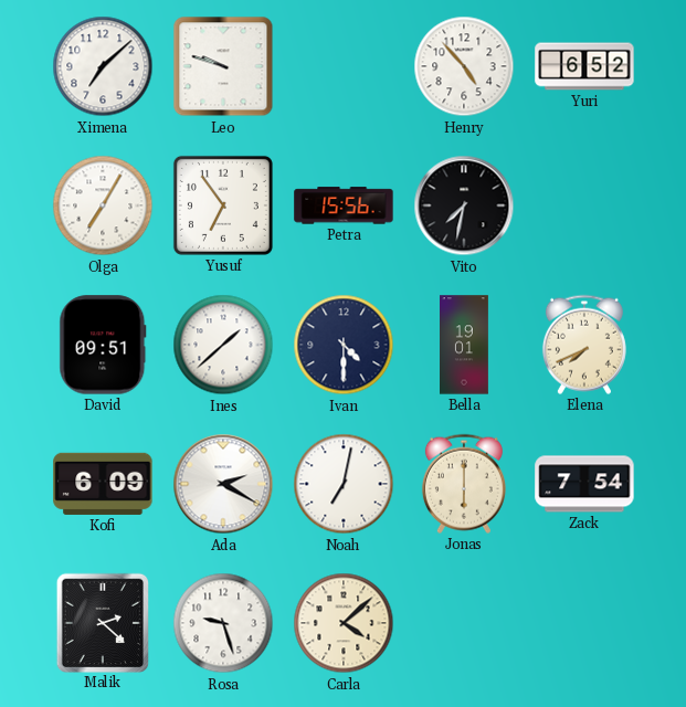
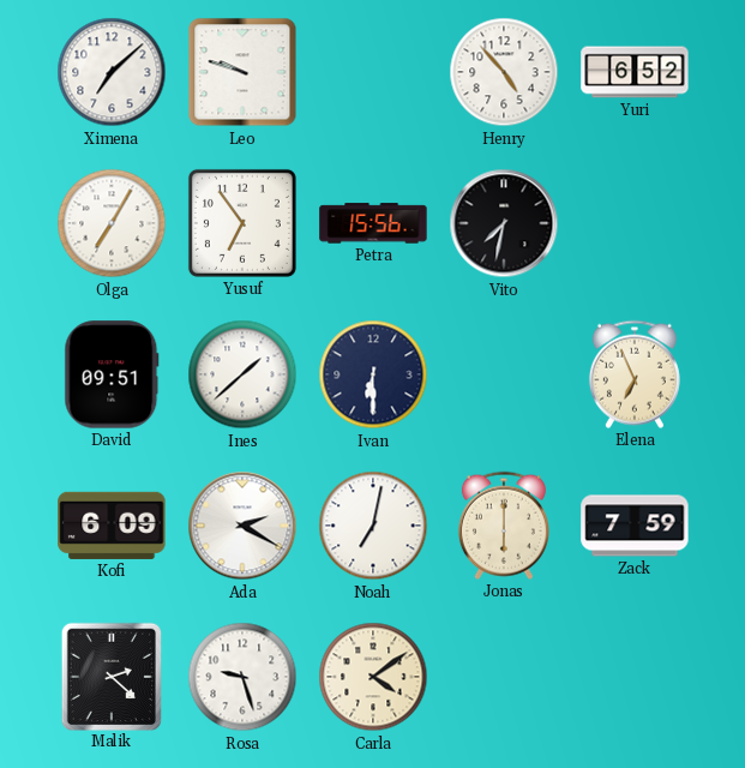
Ivan: 4:30 -> 6:30
Bella: 19:01 -> none
Elena: 7:41 -> 6:56
Zack: 7:54 -> 7:59
Carla: 4:08 -> 4:09
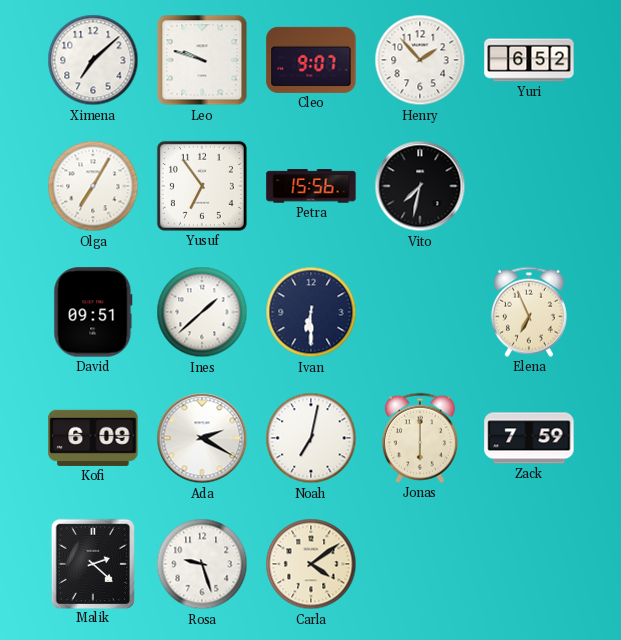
Cleo: none -> 9:07
Henry: 4:53 -> 1:53
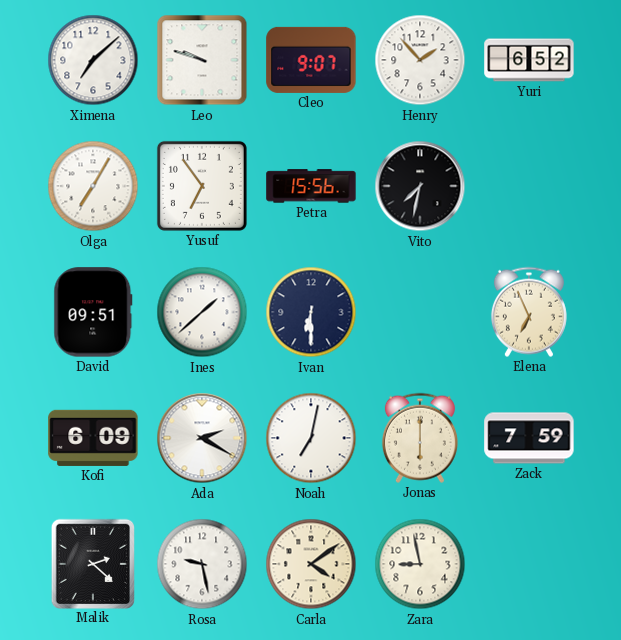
Rosa: 9:27 -> 9:28
Zara: none -> 8:58
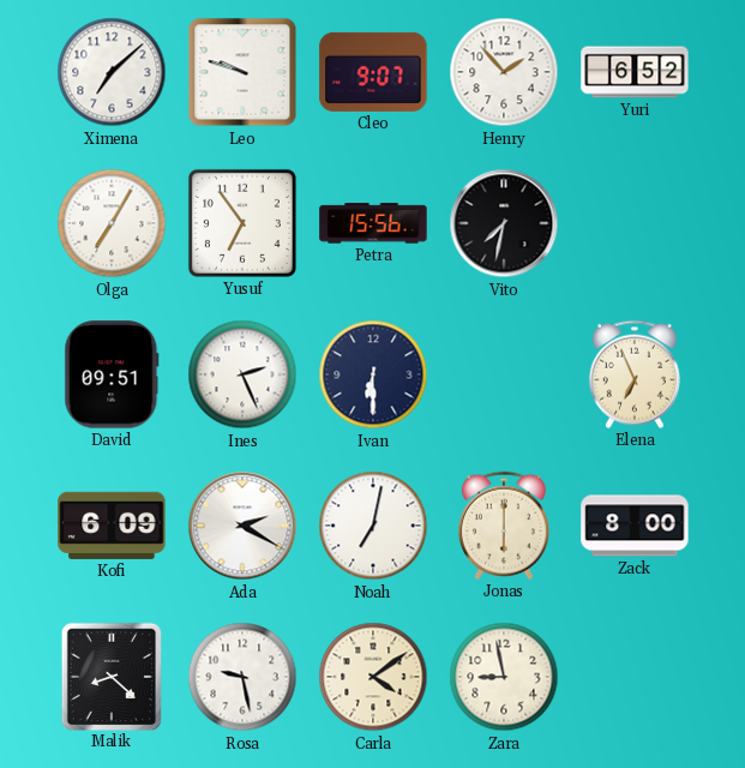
Ines: 1:38 -> 2:26
Zack: 7:59 -> 8:00
Malik: 2:22 -> 8:22
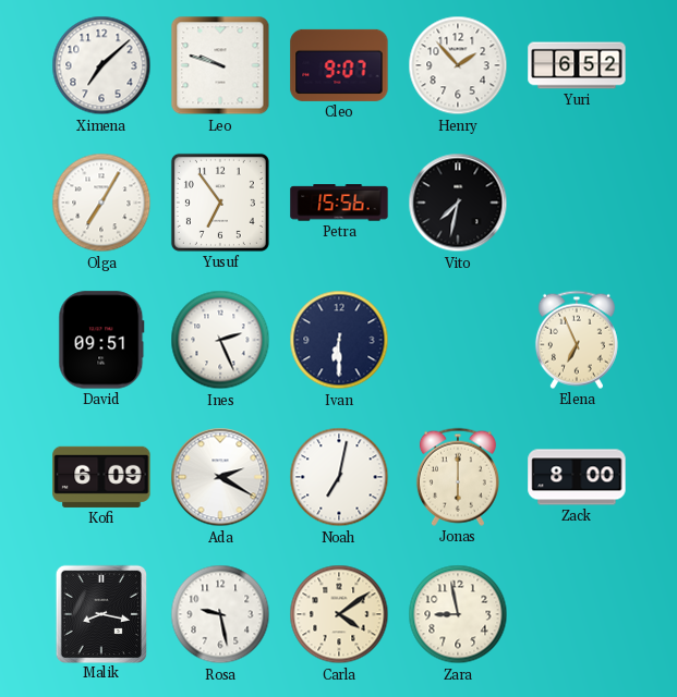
Malik: 8:22 -> 8:17
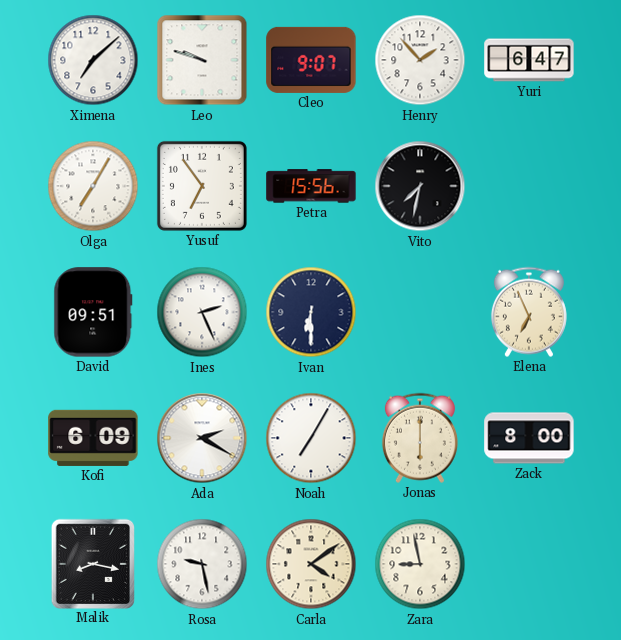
Yuri: 6:52 -> 6:47
Noah: 7:02 -> 7:05
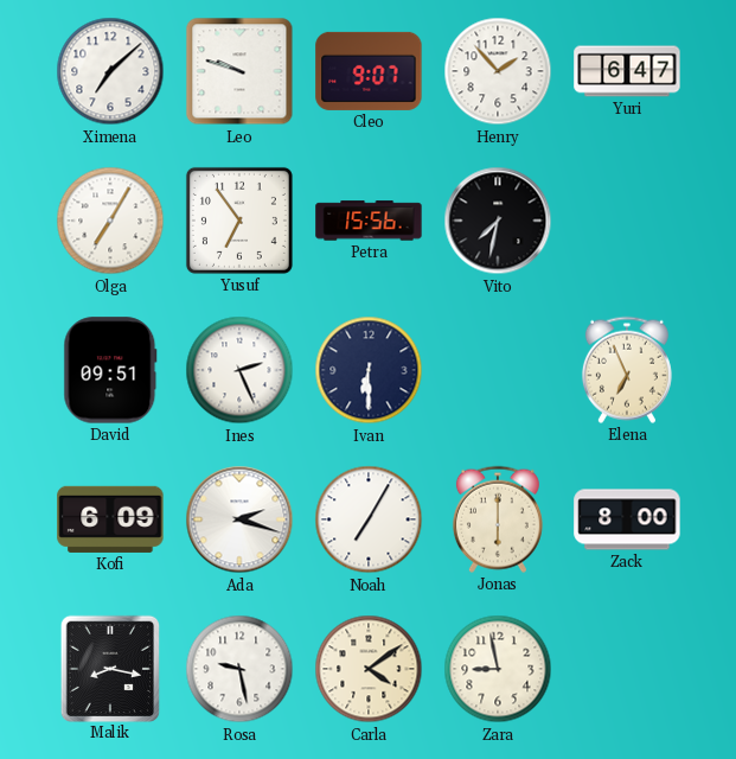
Ada: 2:20 -> 2:18
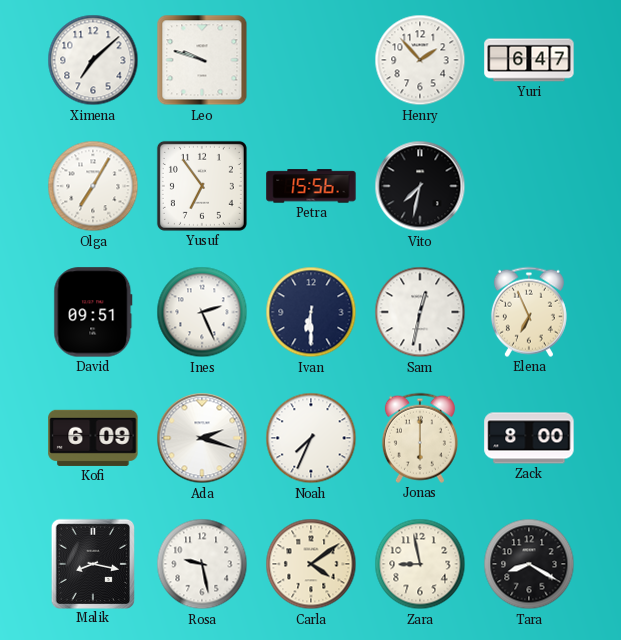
Cleo: 9:07 -> none
Sam: none -> 12:32
Noah: 7:05 -> 7:34
Tara: none -> 8:20
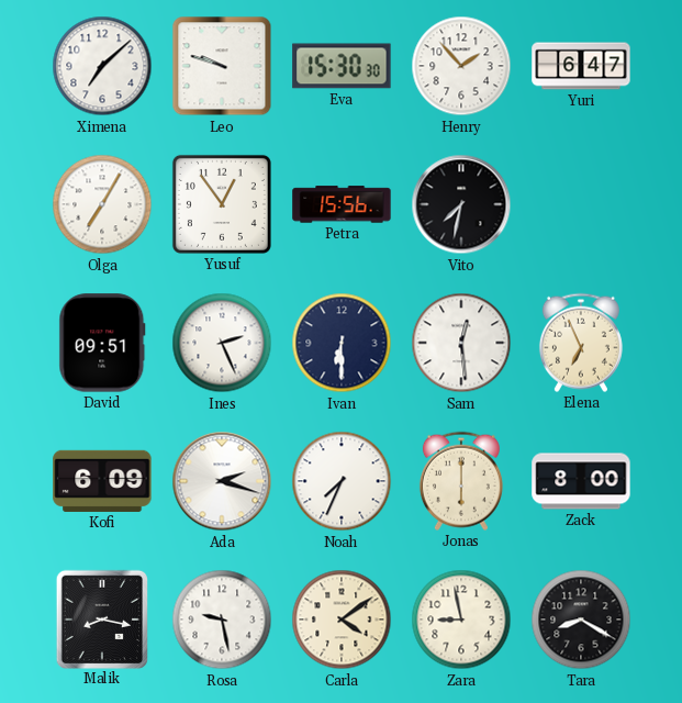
Eva: none -> 15:30
Yusuf: 6:54 -> 12:54
Sam: 12:32 -> 12:29
